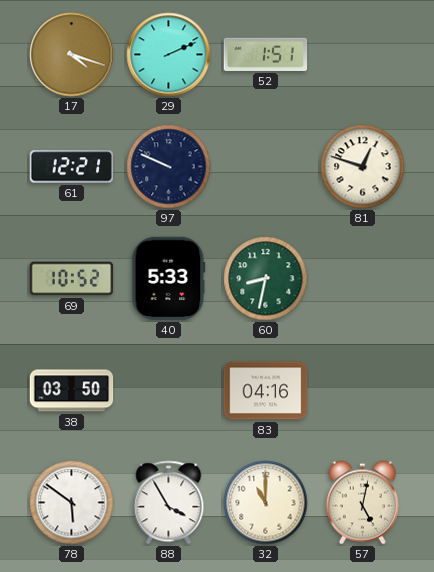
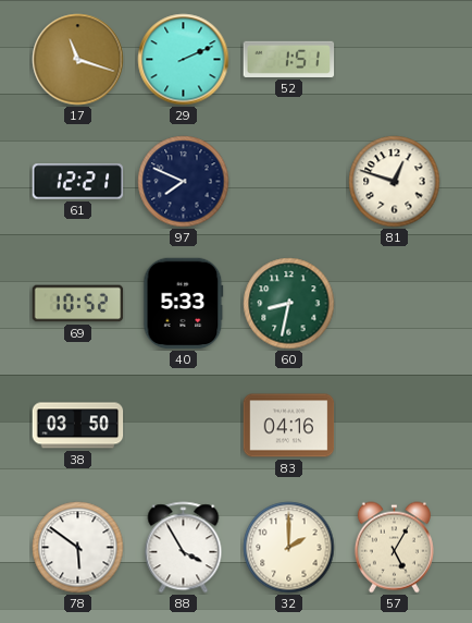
17: 4:18 -> 11:18
97: 9:49 -> 7:49
32: 11:00 -> 2:00
57: 5:02 -> 5:05
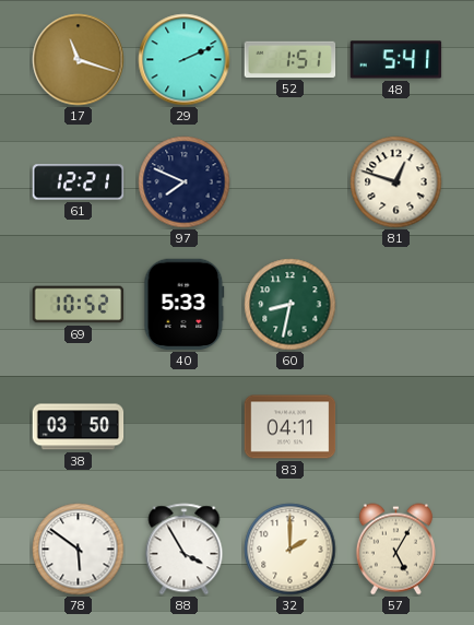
48: none -> 5:41
83: 04:16 -> 04:11
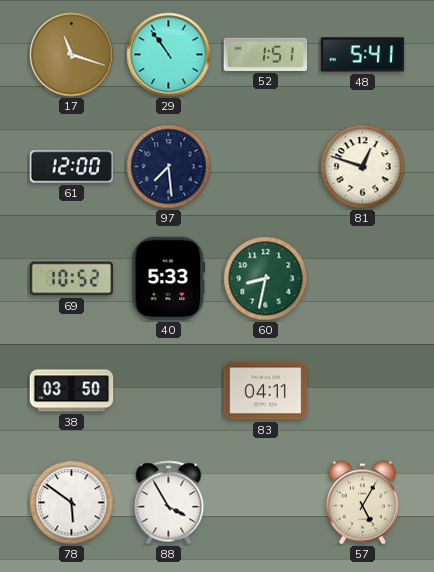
29: 2:11 -> 10:54
61: 12:21 -> 12:00
97: 7:49 -> 7:29
32: 2:00 -> none
